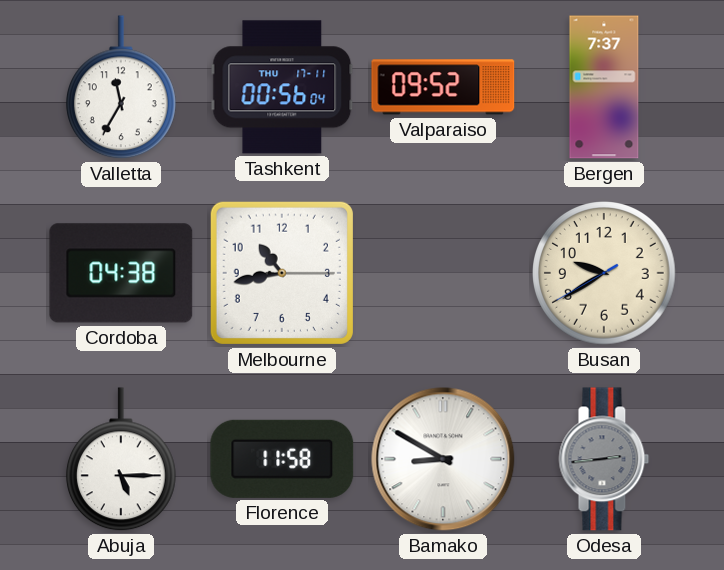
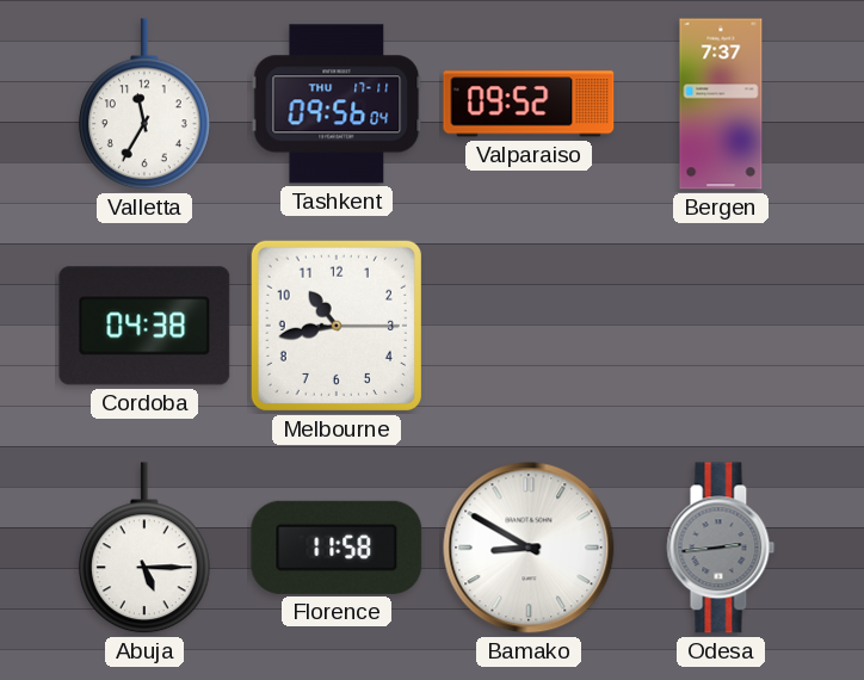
Tashkent: 00:56 -> 09:56
Busan: 9:39 -> none
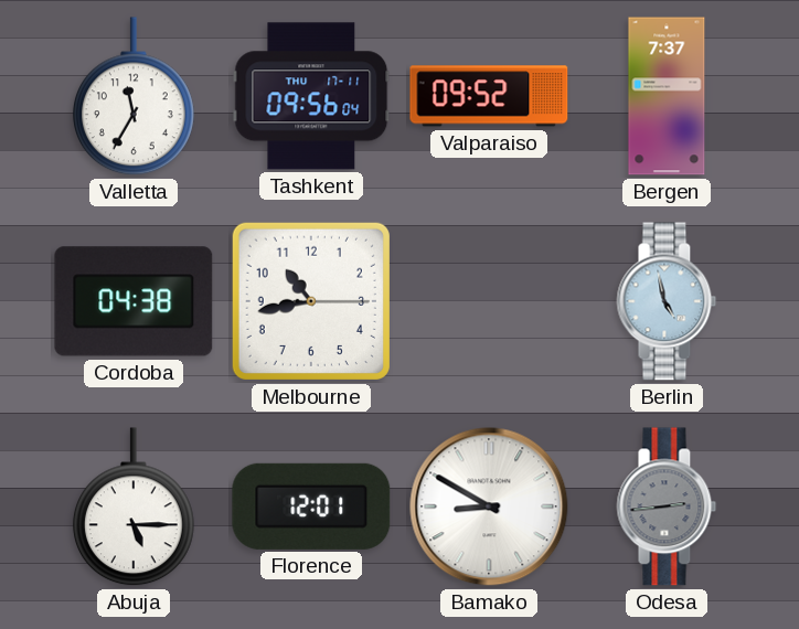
Berlin: none -> 4:58
Florence: 11:58 -> 12:01
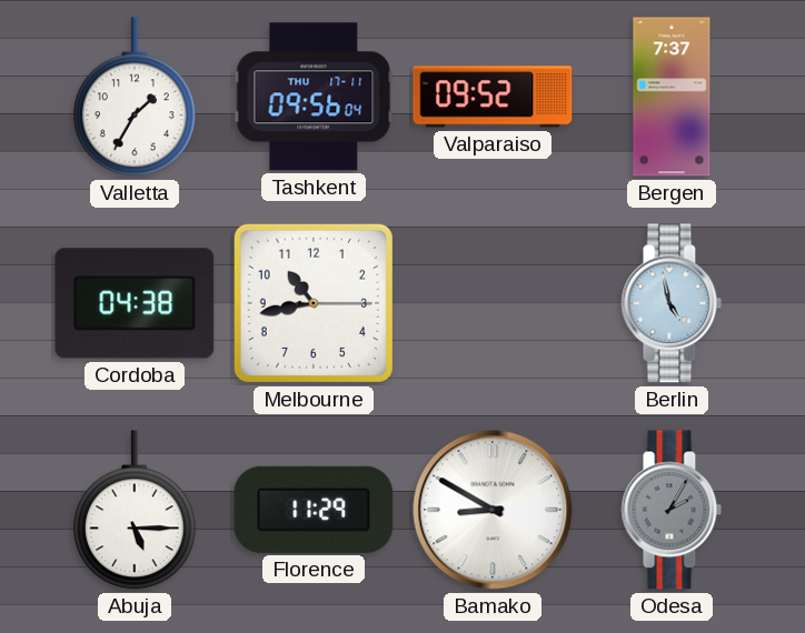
Valletta: 11:35 -> 1:35
Florence: 12:01 -> 11:29
Odesa: 2:44 -> 2:05
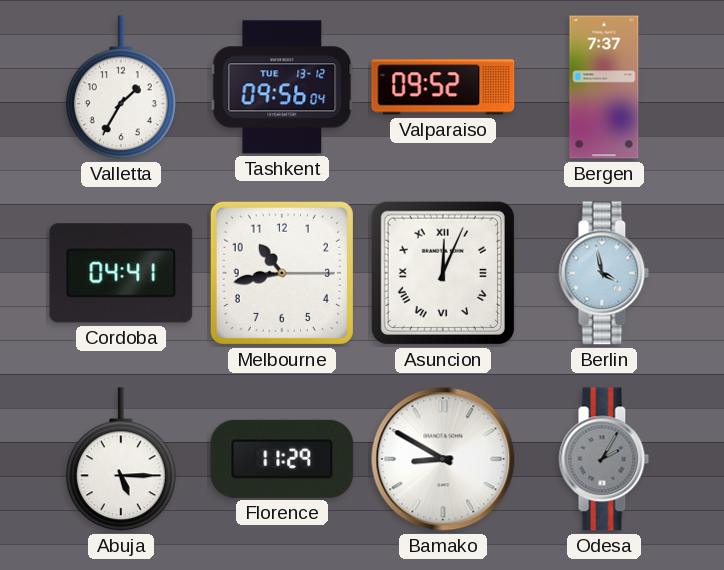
Tashkent date: THU 17-11 -> TUE 13-12
Cordoba: 04:38 -> 04:41
Asuncion: none -> 12:04
Berlin: 4:58 -> 3:58
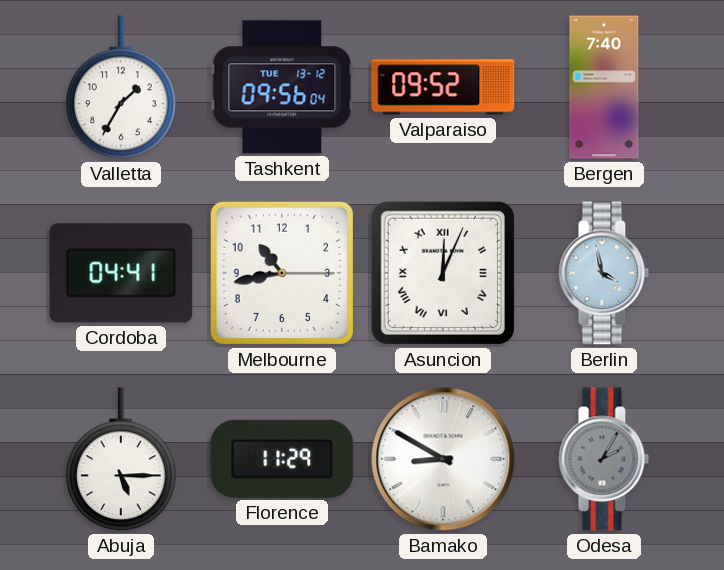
Bergen: 7:37 -> 7:40
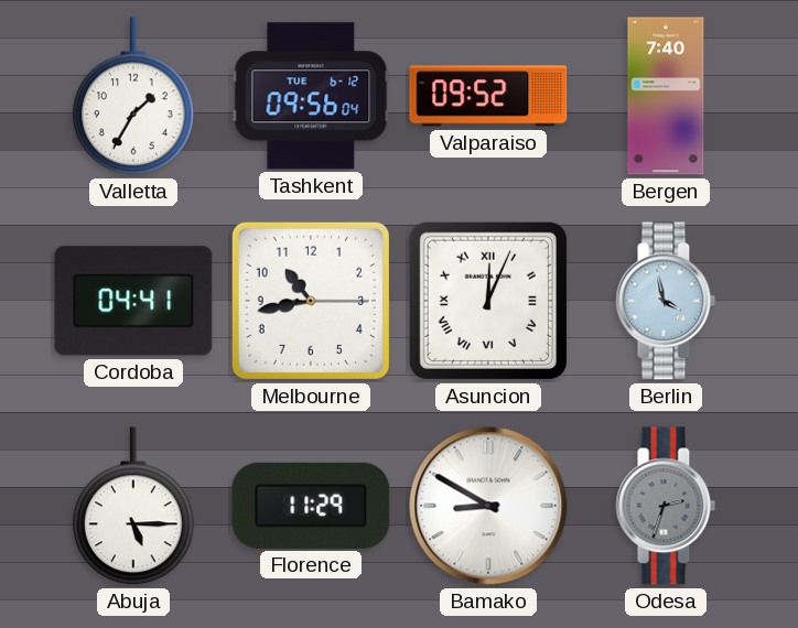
Tashkent date: TUE 13-12 -> TUE 6-12
Odesa: 2:05 -> 2:33
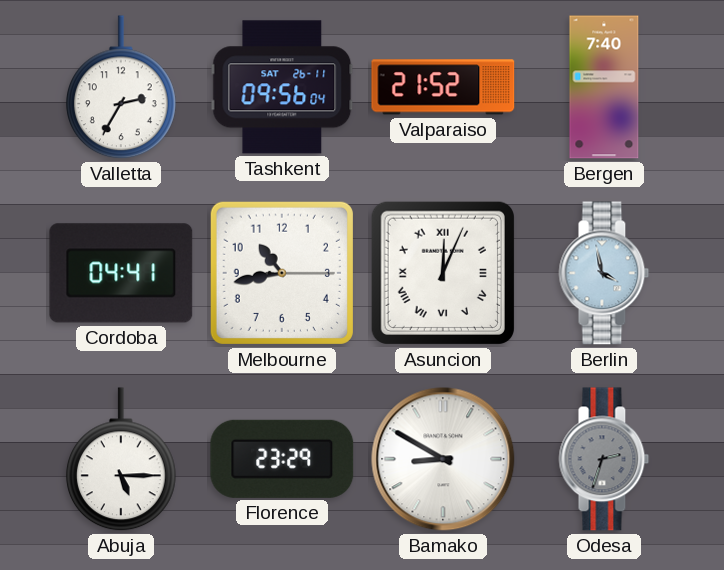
Valletta: 1:35 -> 2:35
Tashkent date: TUE 6-12 -> SAT 26-11
Valparaiso: 09:52 -> 21:52
Florence: 11:29 -> 23:29
